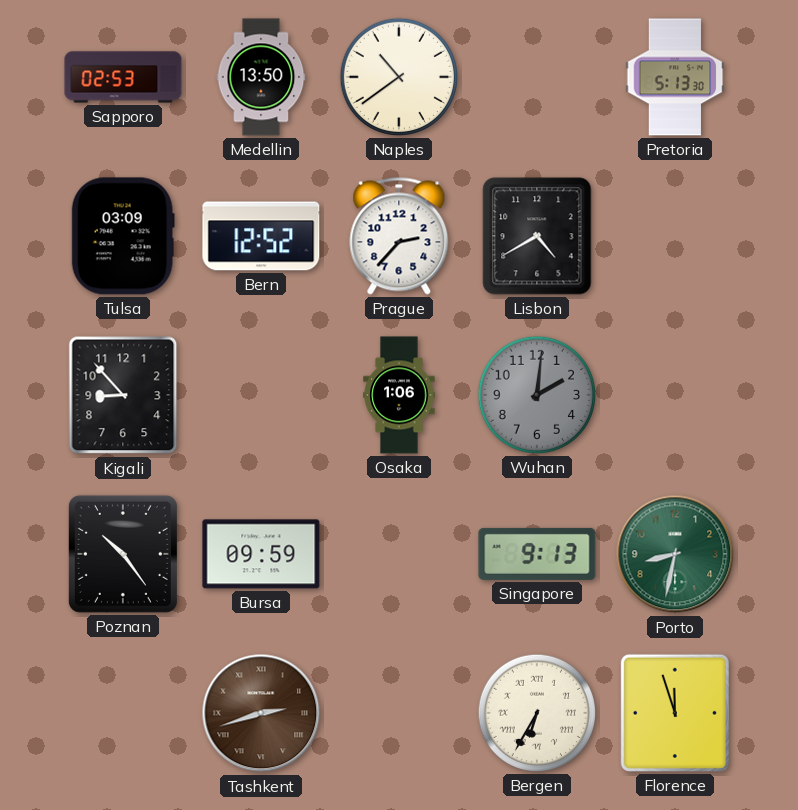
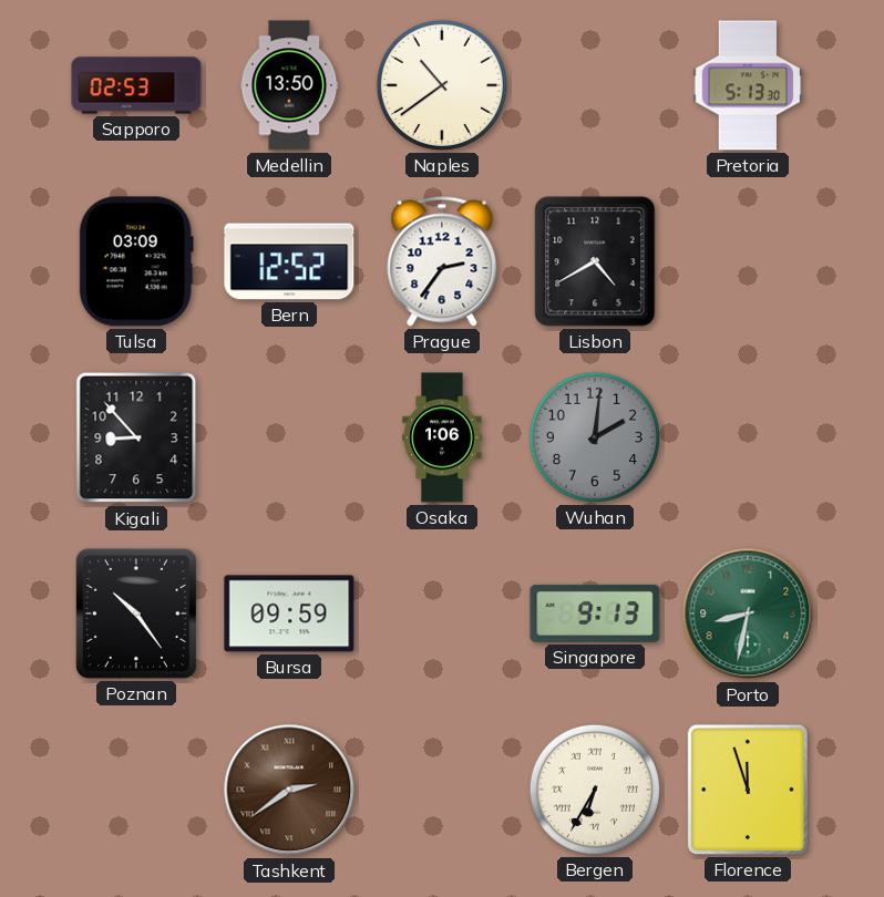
Prague: 2:37 -> 2:36
Tashkent: 2:42 -> 2:39
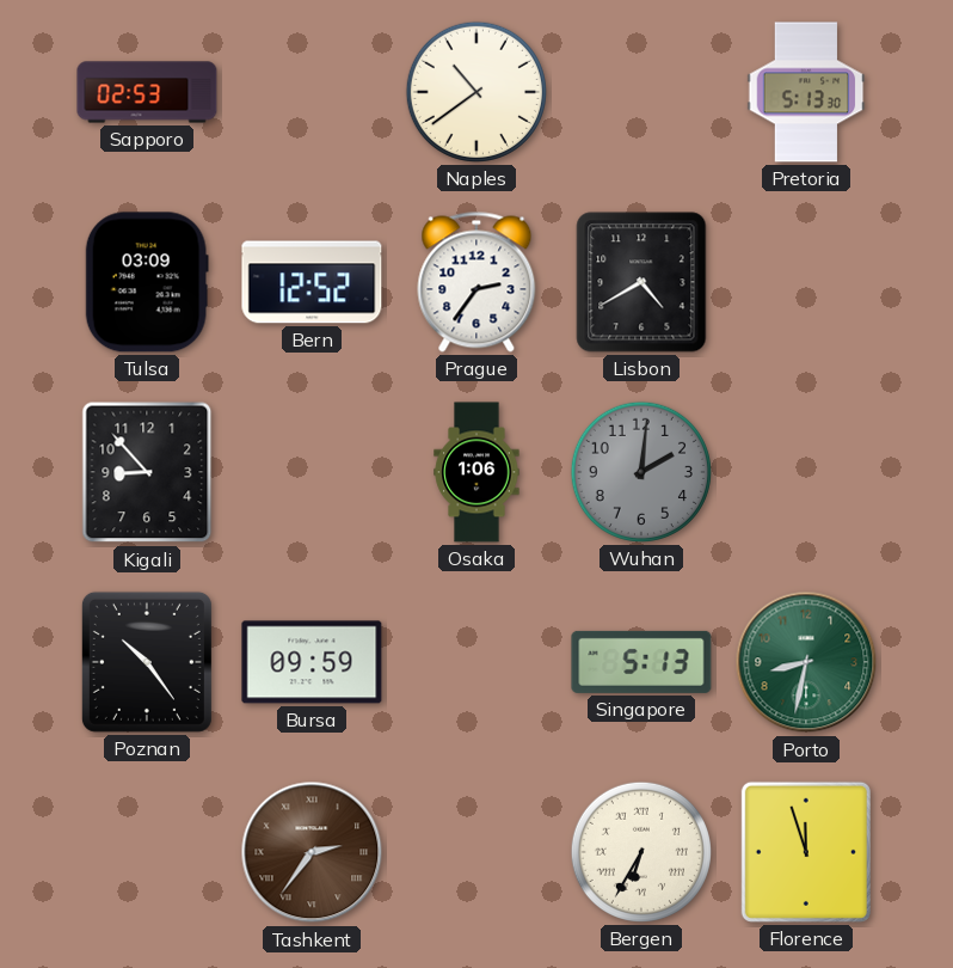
Medellin: 13:50 -> none
Singapore: 9:13 -> 5:13
Tashkent: 2:39 -> 2:36
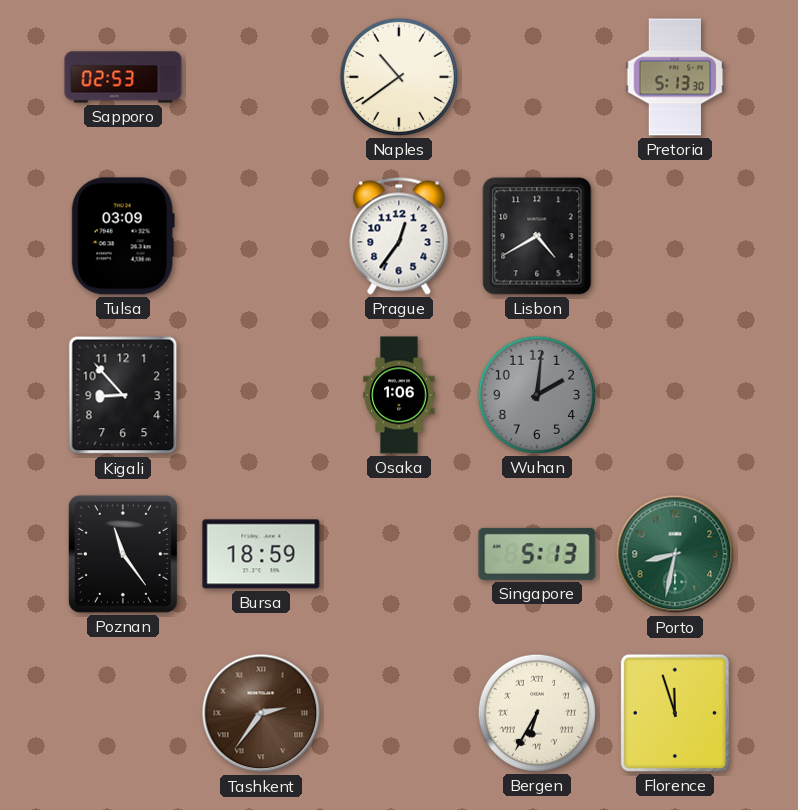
Bern: 12:52 -> none
Prague: 2:36 -> 12:36
Poznan: 10:24 -> 11:24
Bursa: 09:59 -> 18:59
